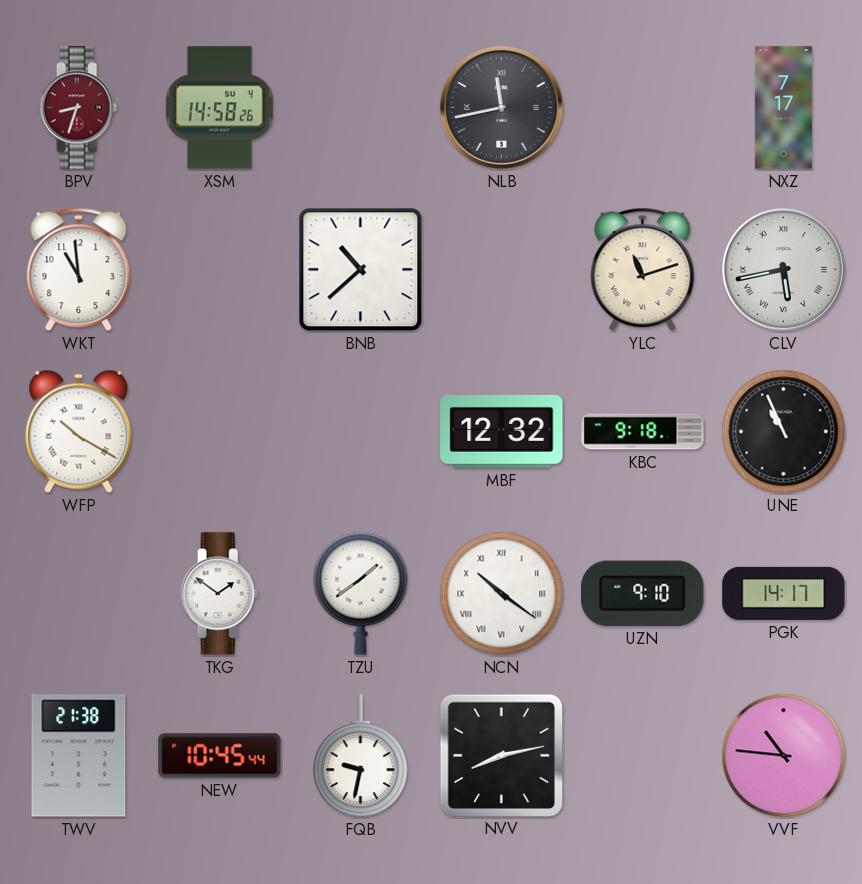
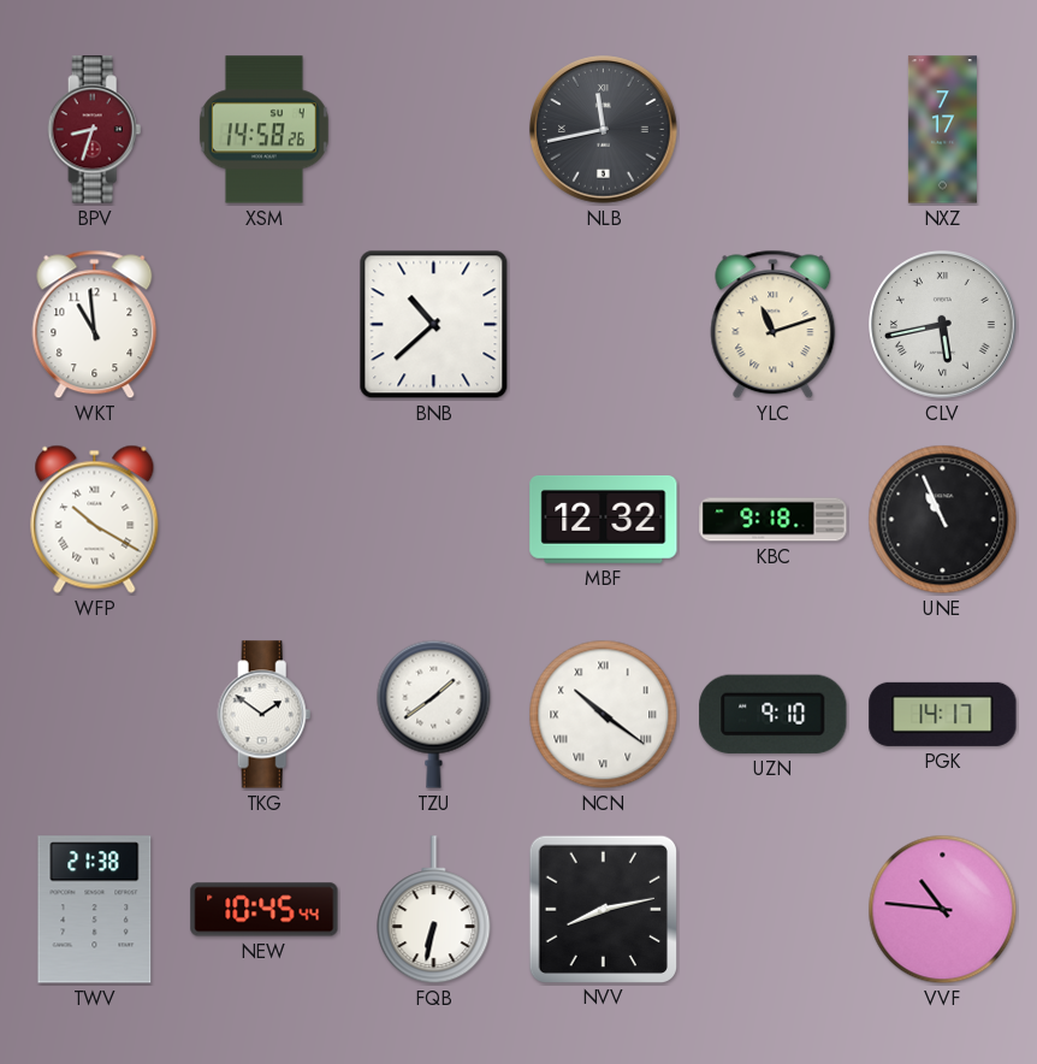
FQB: 9:32 -> 6:32
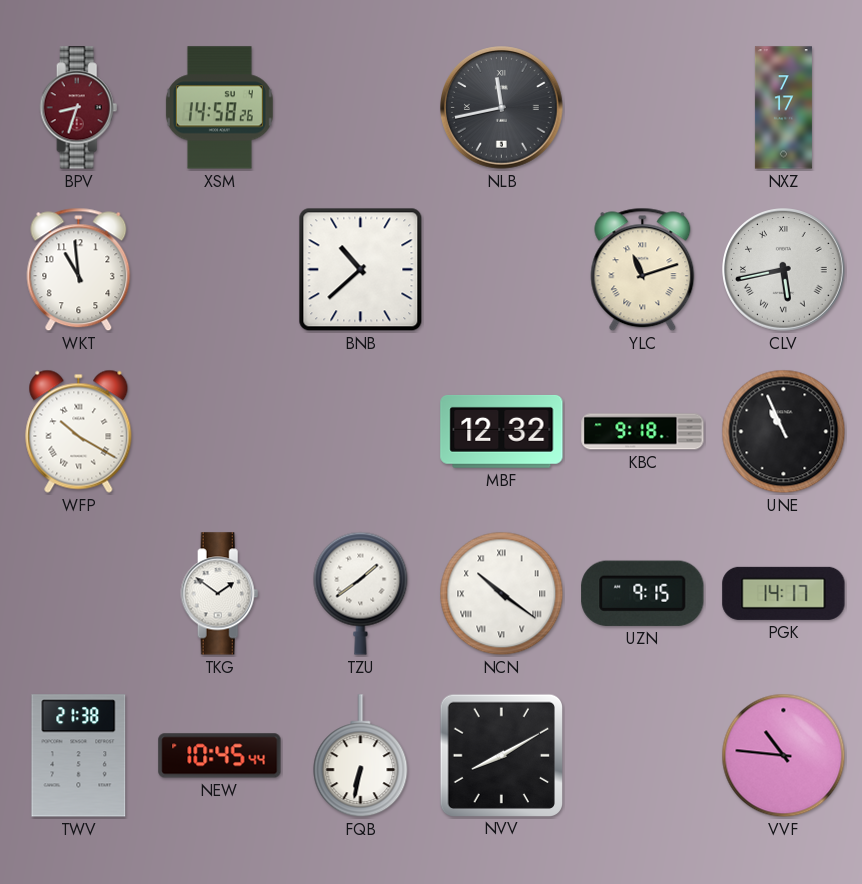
UZN: 9:10 -> 9:15
NVV: 8:13 -> 8:10
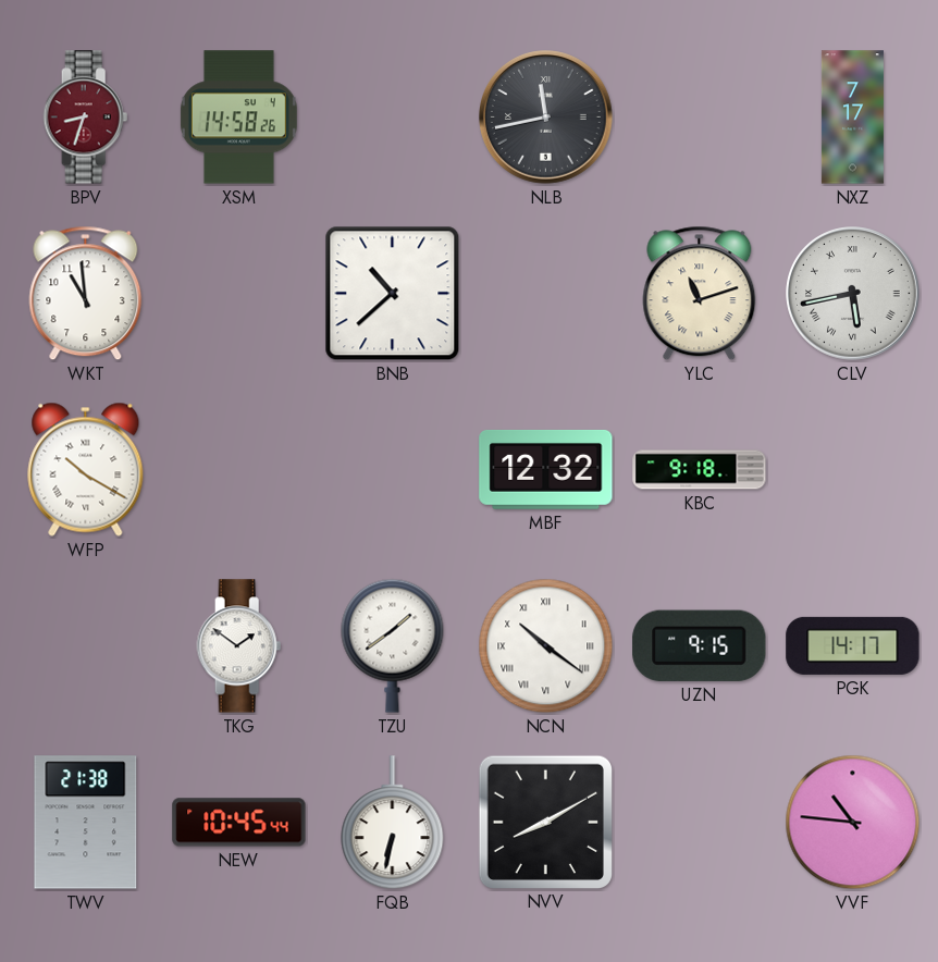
UNE: 10:56 -> none
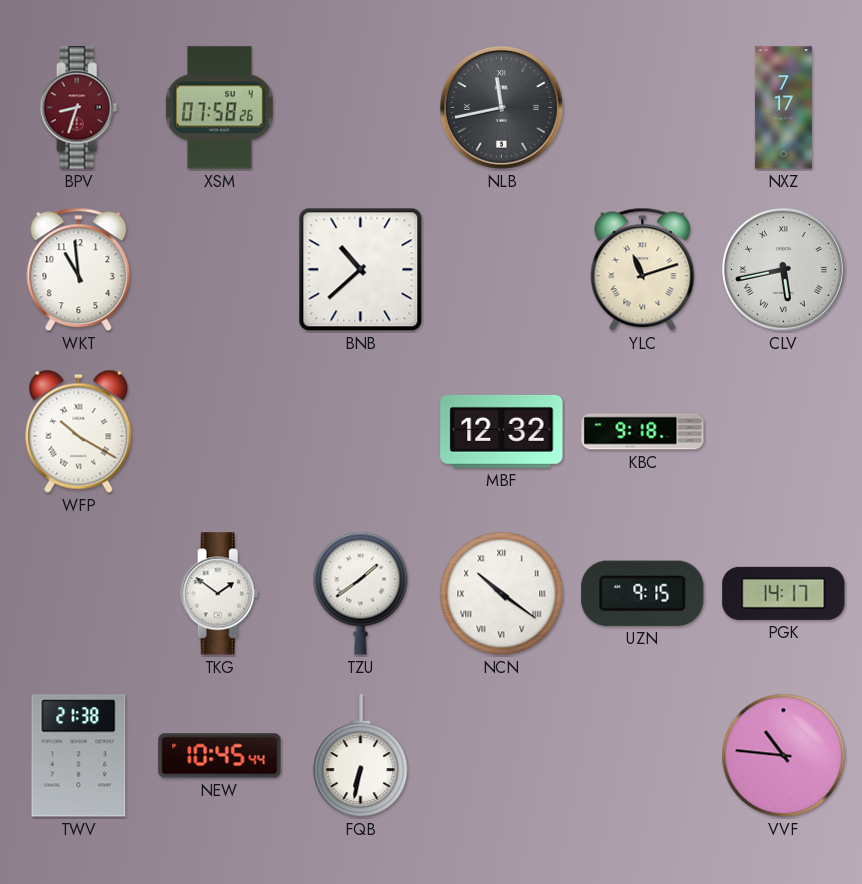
XSM: 14:58 -> 07:58
NVV: 8:10 -> none
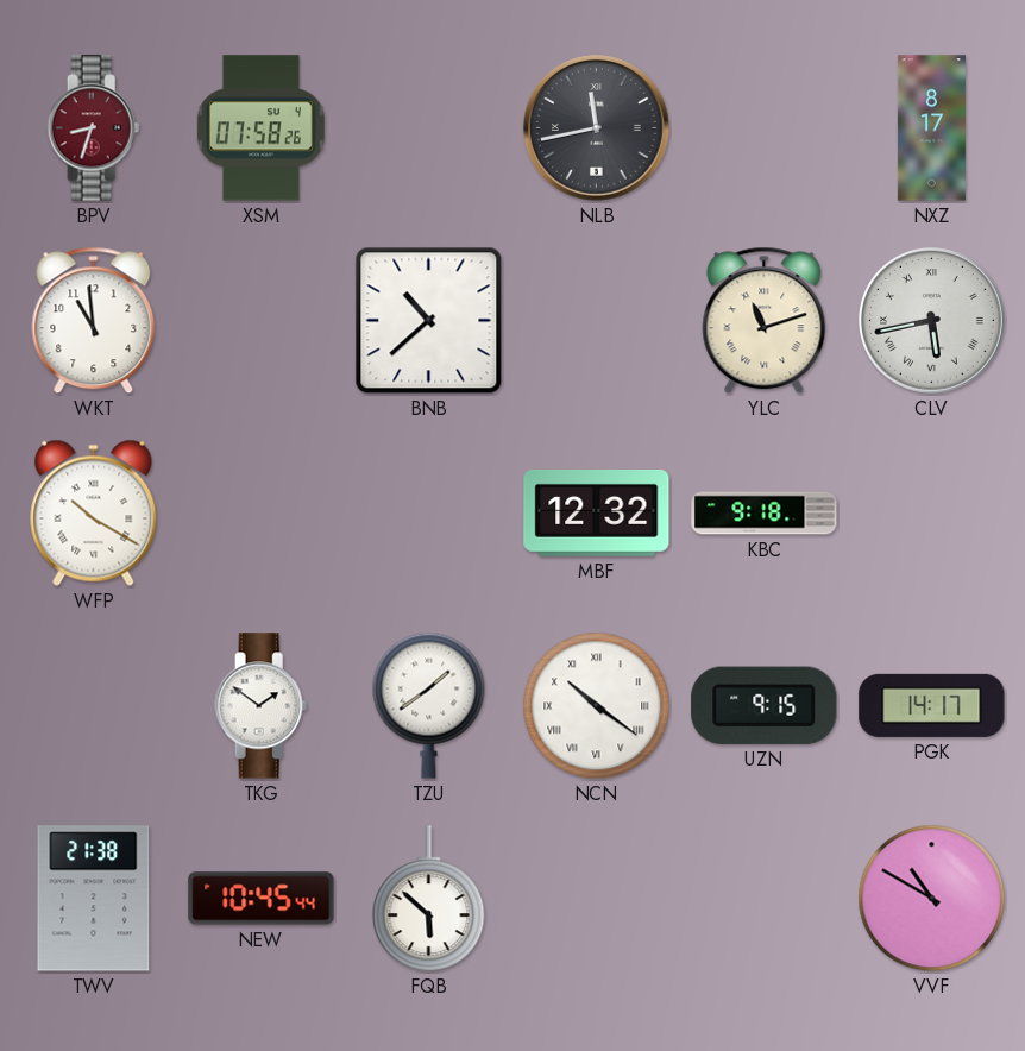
NXZ: 7:17 -> 8:17
FQB: 6:32 -> 5:52
VVF: 10:46 -> 10:50
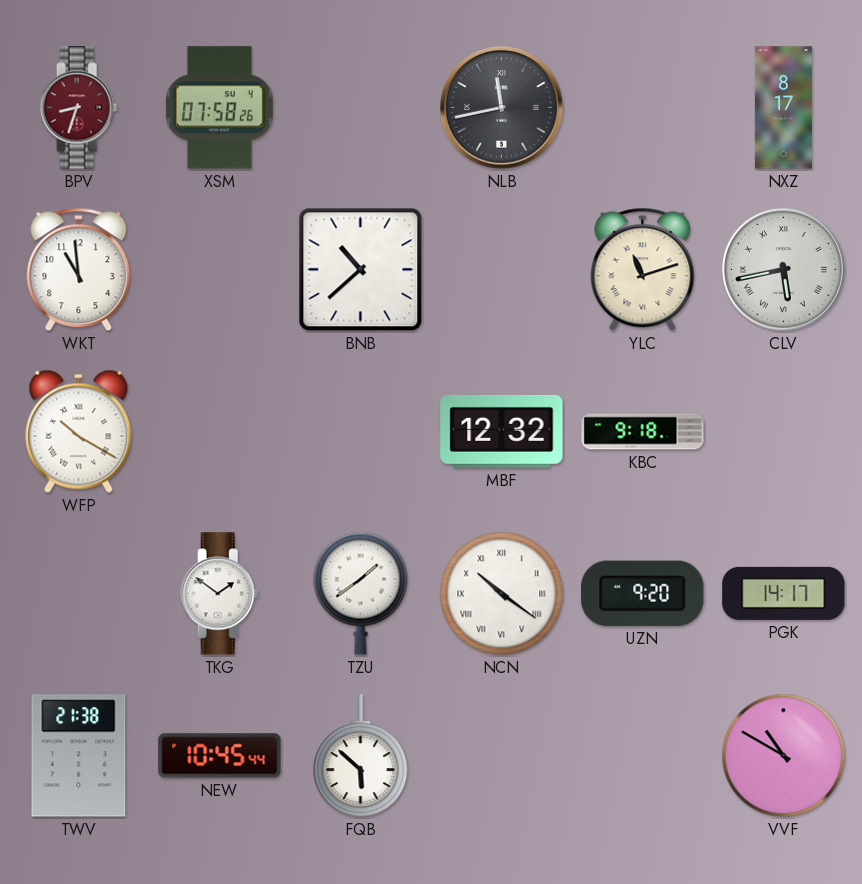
UZN: 9:15 -> 9:20
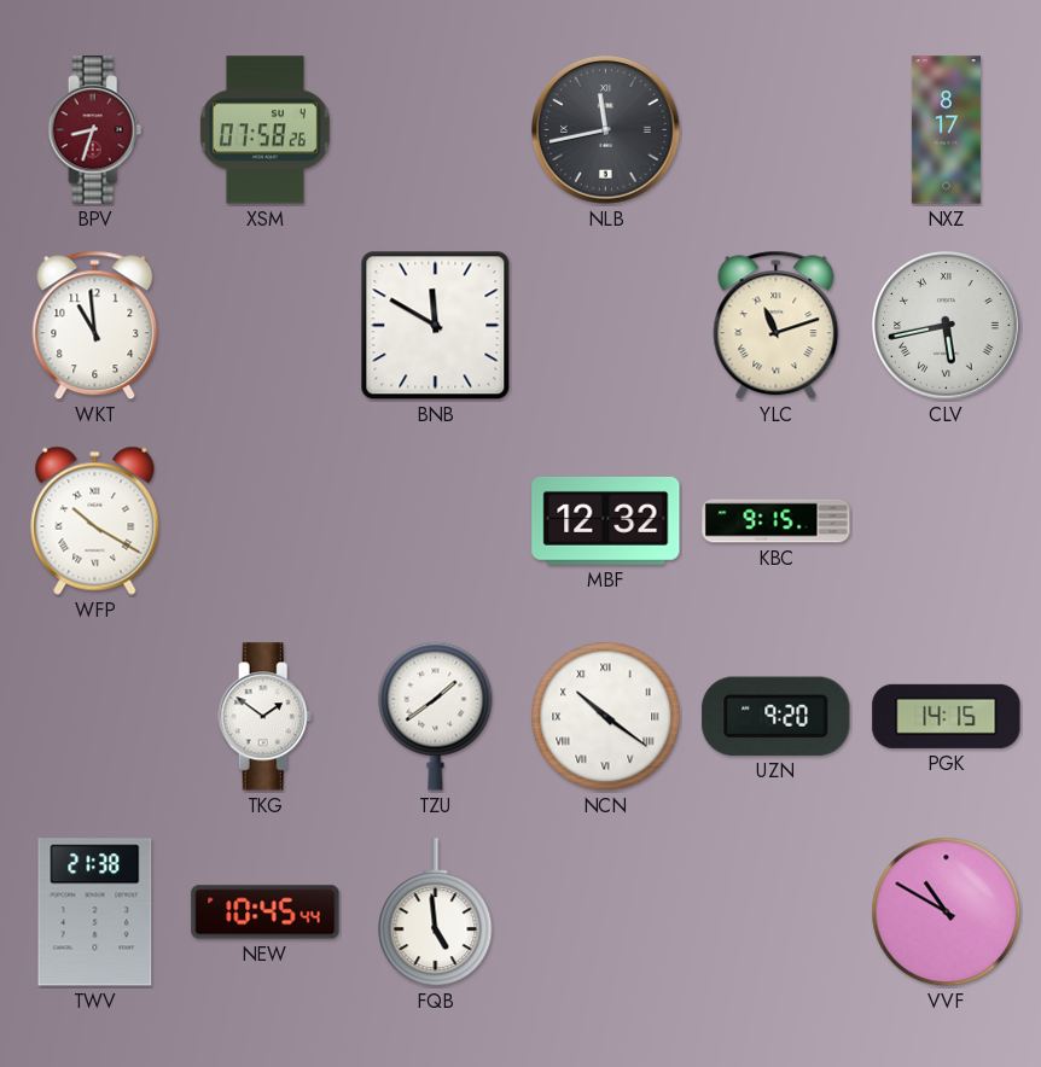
BNB: 10:38 -> 11:50
KBC: 9:18 -> 9:15
PGK: 14:17 -> 14:15
FQB: 5:52 -> 4:59
